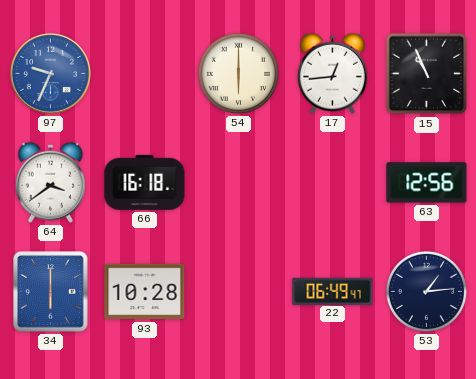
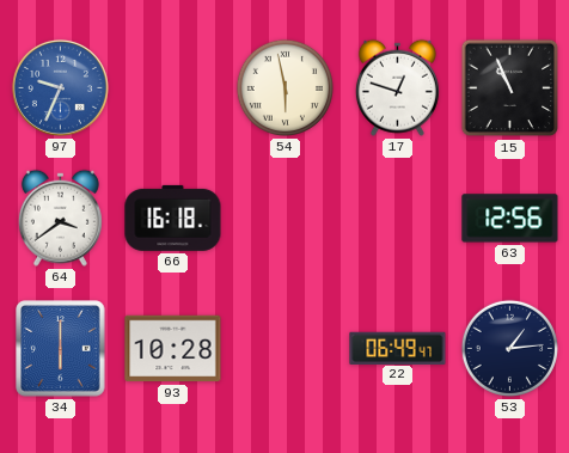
54: 6:00 -> 5:58
17: 12:44 -> 12:48
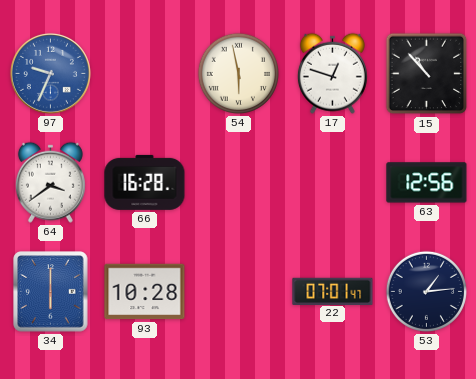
15: 10:56 -> 10:53
66: 16:18 -> 16:28
22: 06:49 -> 07:01
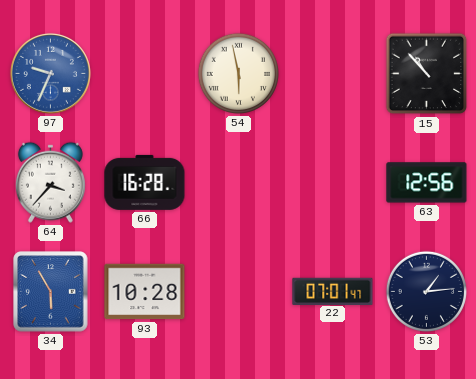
17: 12:48 -> none
64: 3:39 -> 3:37
34: 6:00 -> 5:55
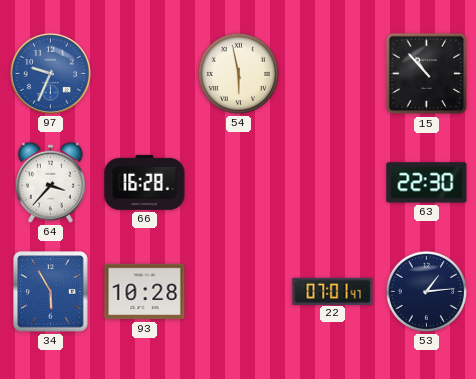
63: 12:56 -> 22:30
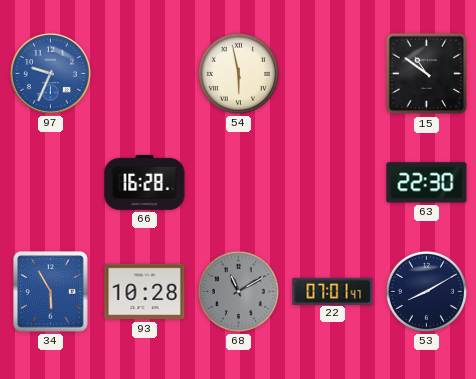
15: 10:53 -> 10:51
64: 3:37 -> none
68: none -> 11:10
53: 1:14 -> 8:10
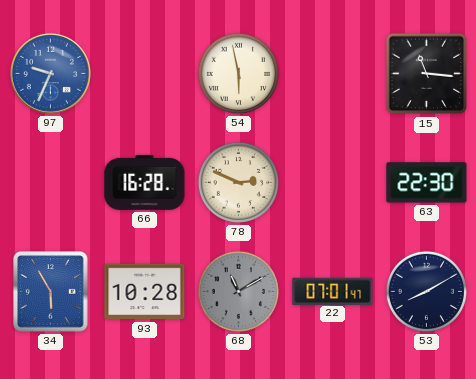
15: 10:51 -> 11:16
78: none -> 2:49
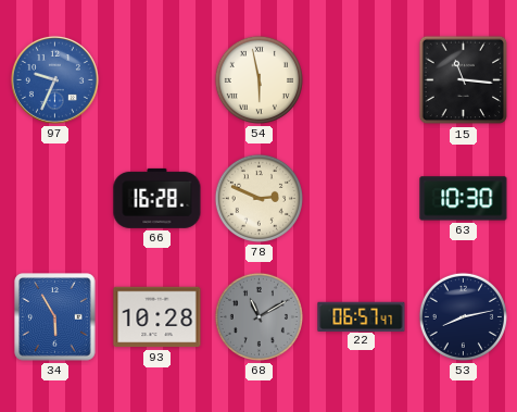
63: 22:30 -> 10:30
22: 07:01 -> 06:57
53: 8:10 -> 8:13
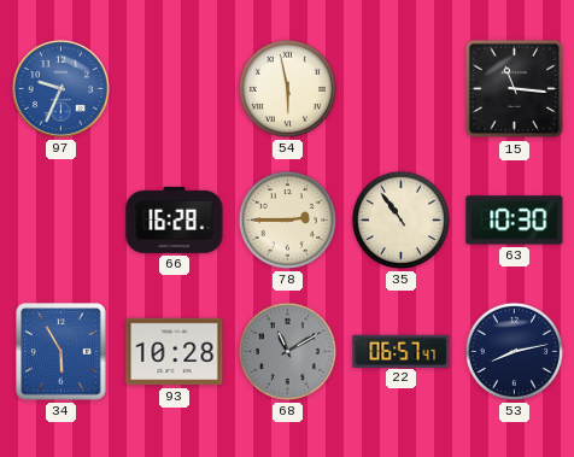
78: 2:49 -> 2:45
35: none -> 10:54
